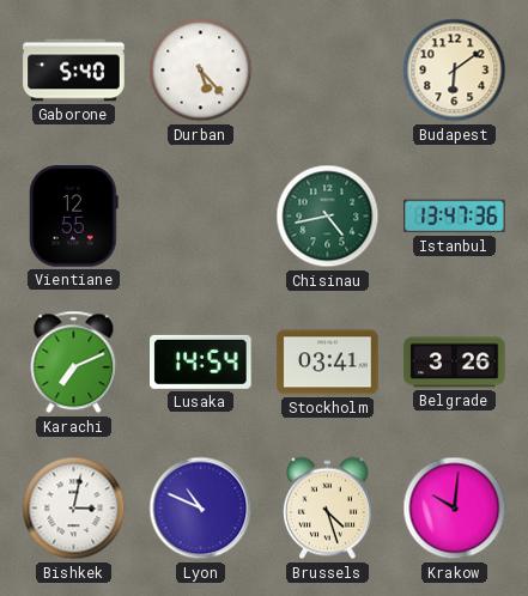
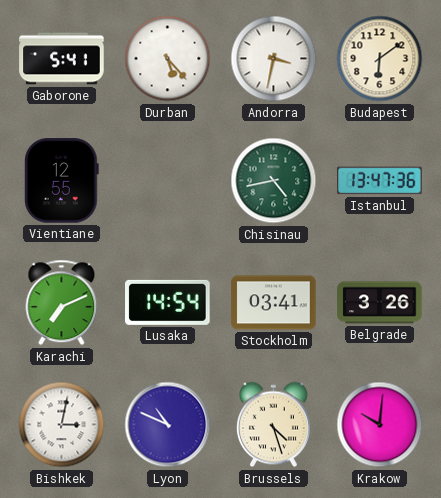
Gaborone: 5:40 -> 5:41
Andorra: none -> 3:32
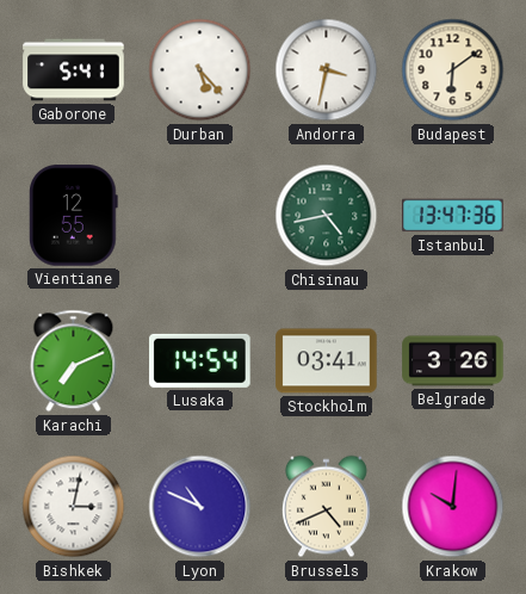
Brussels: 4:27 -> 4:41
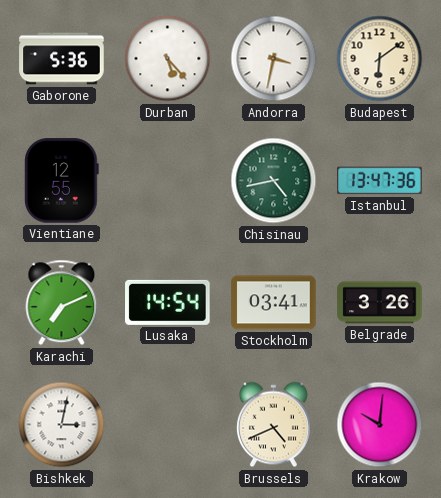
Gaborone: 5:41 -> 5:36
Lyon: 10:49 -> none
